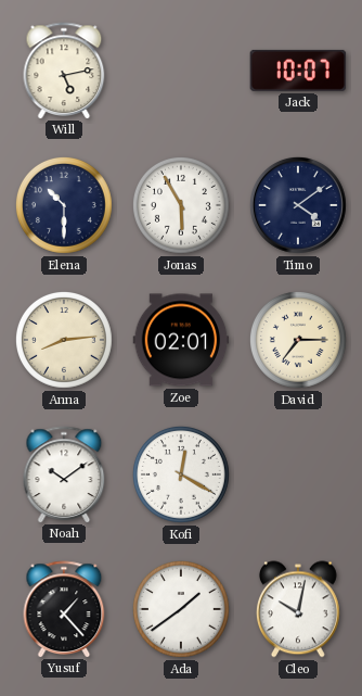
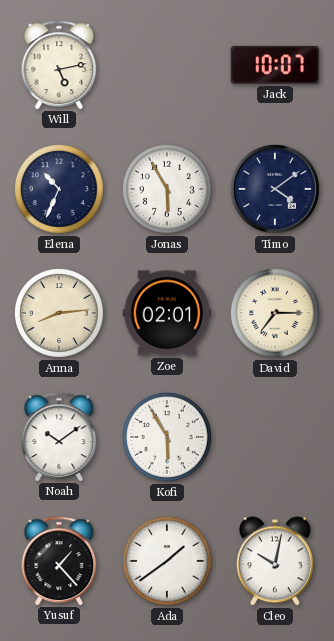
Elena: 10:30 -> 10:34
Kofi: 12:20 -> 5:55
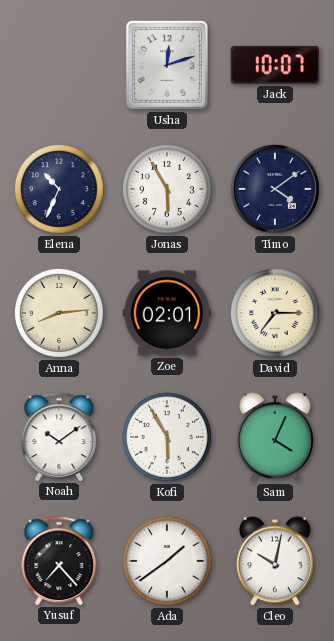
Will: 5:13 -> none
Usha: none -> 12:12
Sam: none -> 4:04
Yusuf: 1:23 -> 7:23
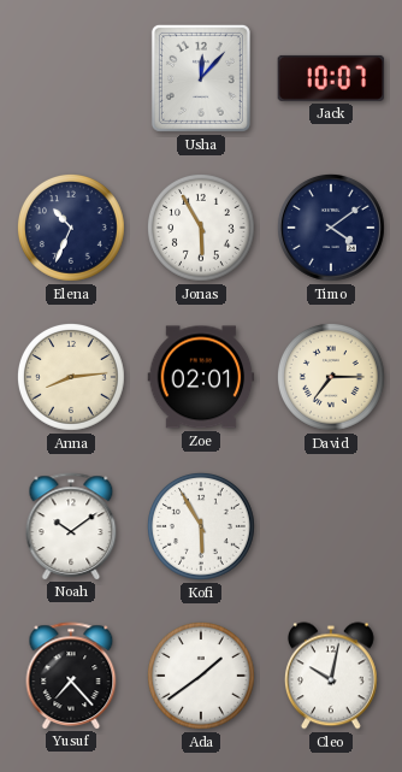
Usha: 12:12 -> 12:07
Sam: 4:04 -> none
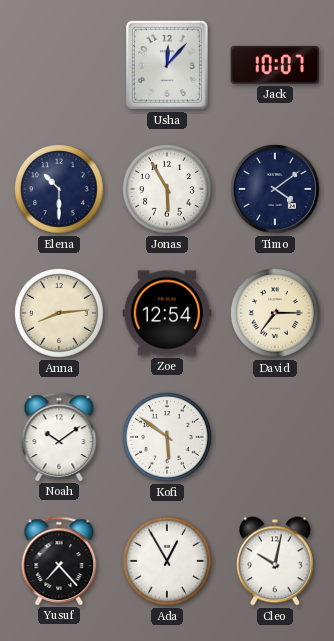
Elena: 10:34 -> 10:30
Zoe: 02:01 -> 12:54
Kofi: 5:55 -> 5:51
Ada: 1:39 -> 12:55
